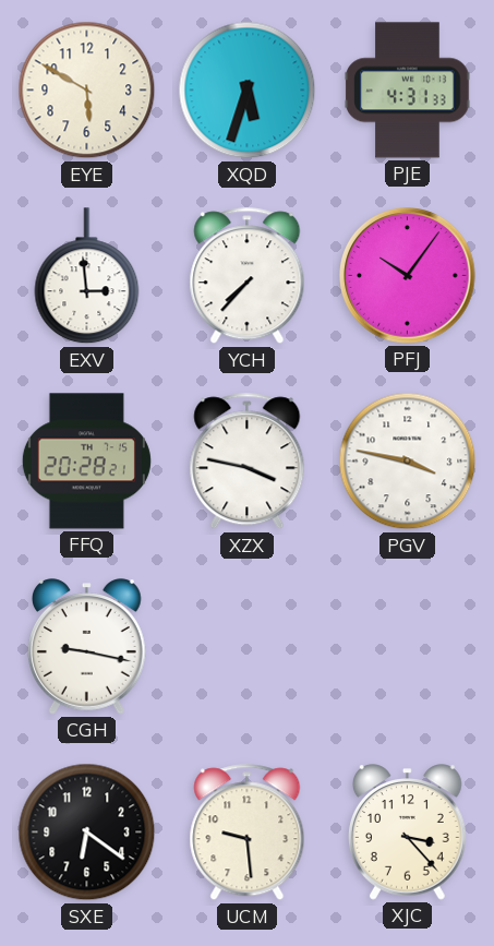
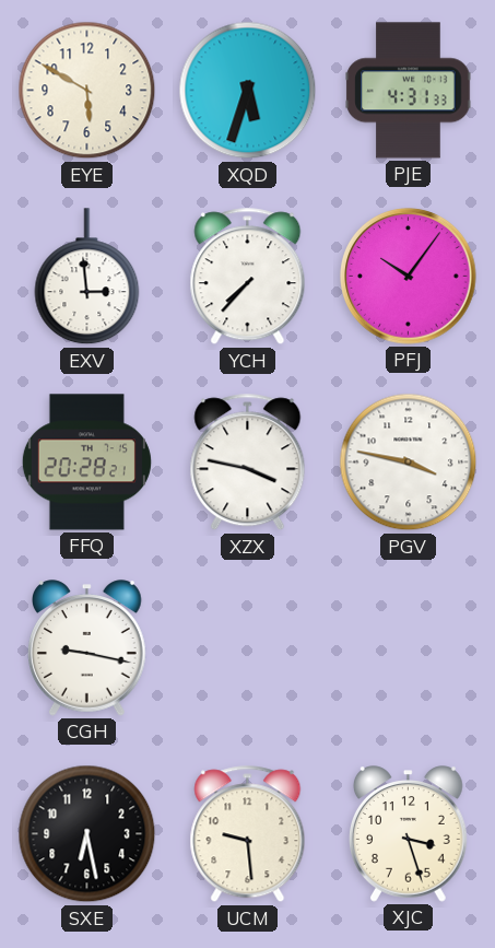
SXE: 6:21 -> 6:28
XJC: 3:23 -> 3:27
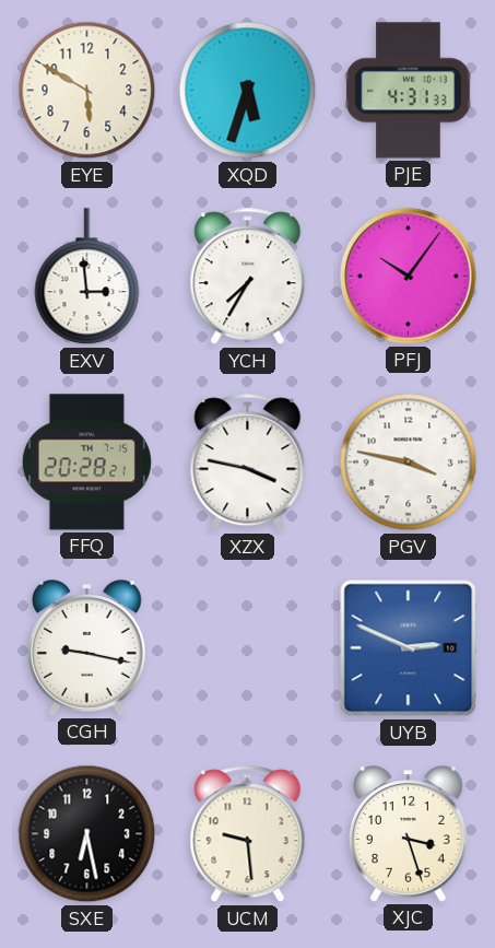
YCH: 7:37 -> 7:35
UYB: none -> 2:49
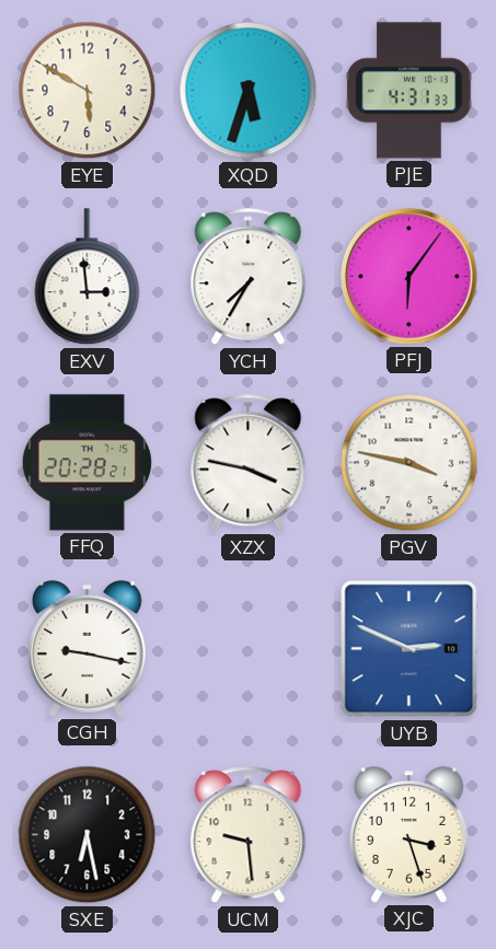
PFJ: 10:06 -> 6:06
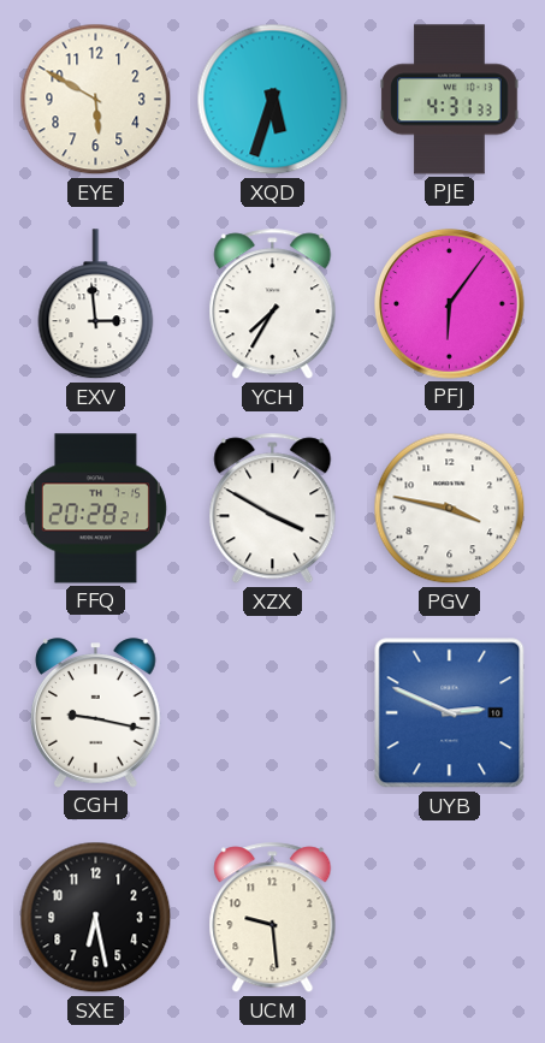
XZX: 3:47 -> 3:50
XJC: 3:27 -> none
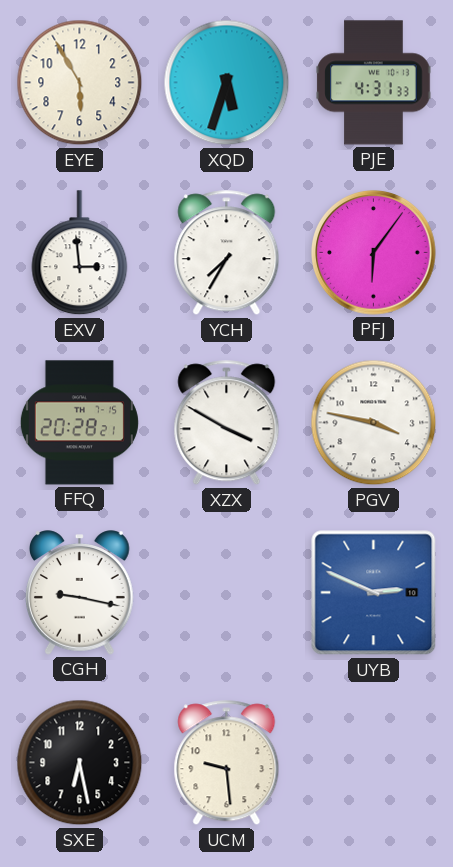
EYE: 5:50 -> 5:55
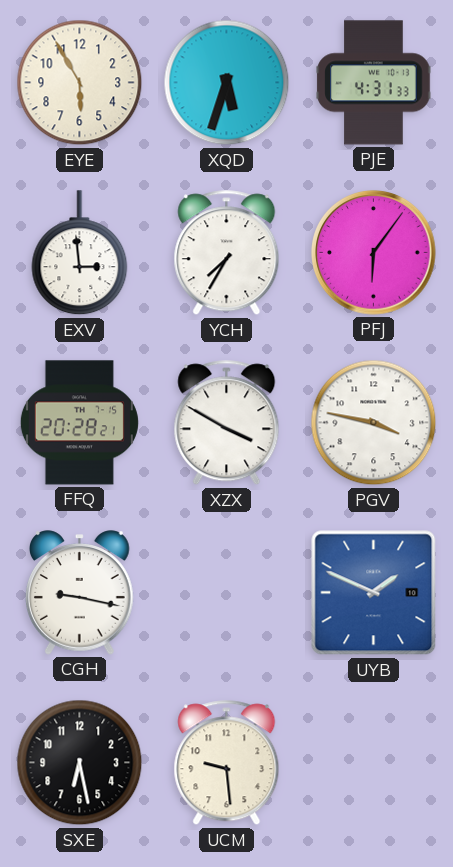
UYB: 2:49 -> 1:49
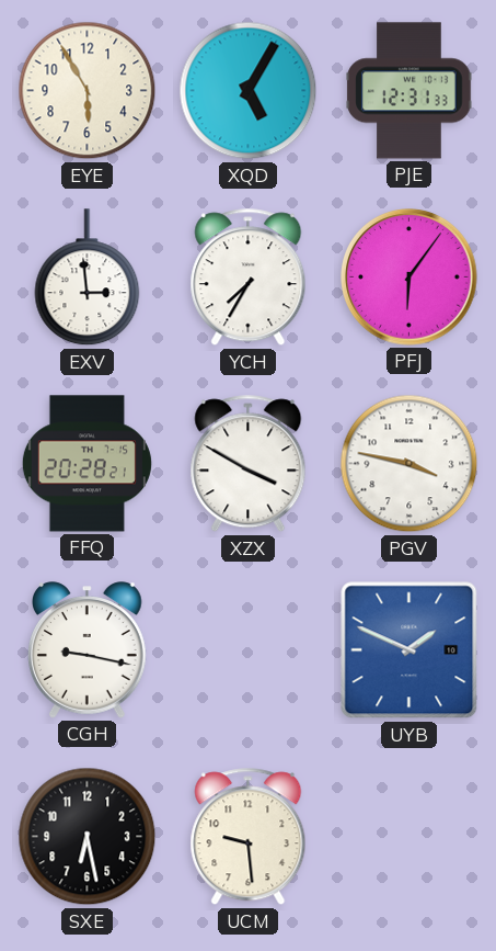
XQD: 5:33 -> 5:05
PJE: 4:31 -> 12:31
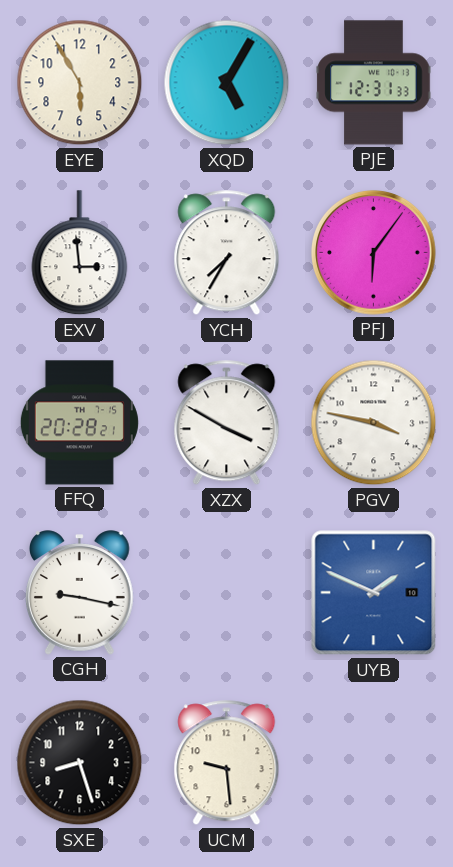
SXE: 6:28 -> 8:27
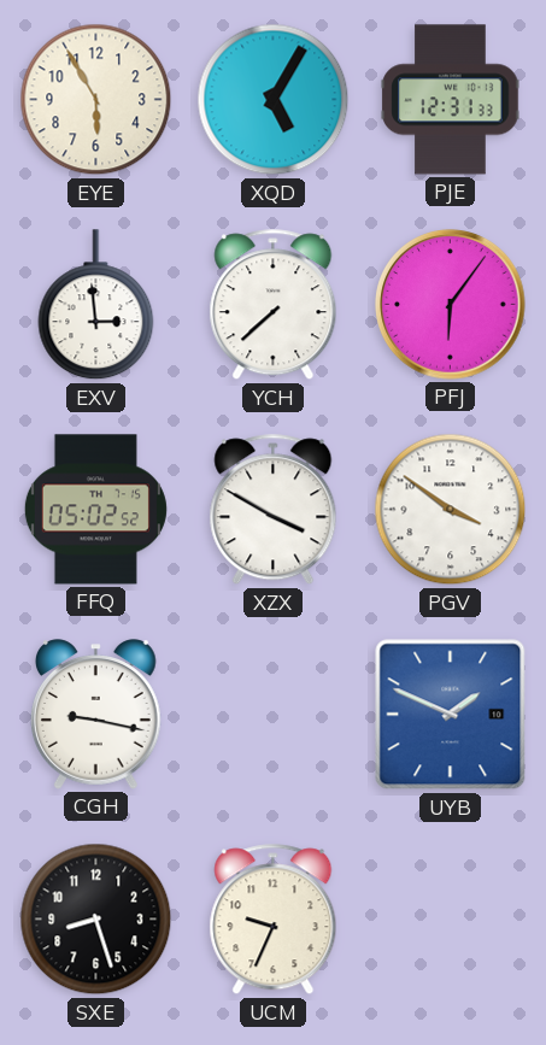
YCH: 7:35 -> 7:38
FFQ: 20:28 -> 05:02
PGV: 3:47 -> 3:51
UCM: 9:29 -> 9:34
